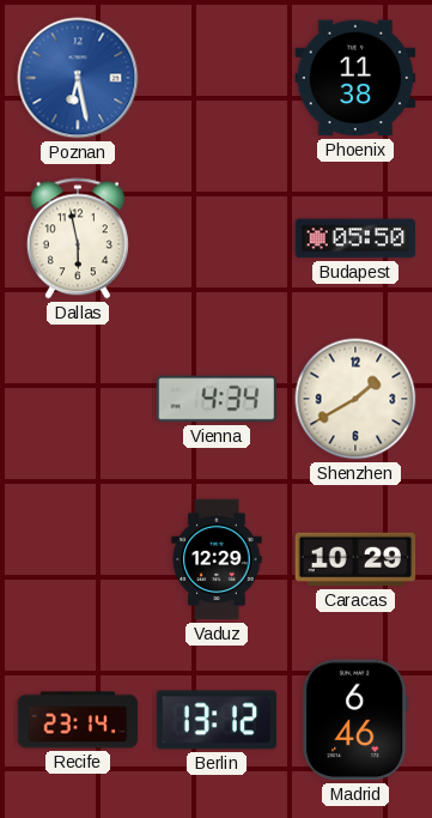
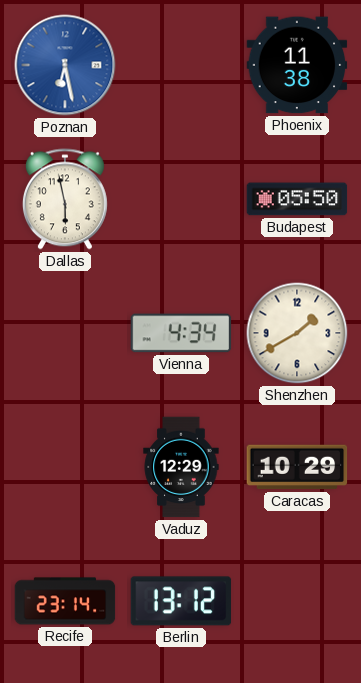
Madrid: 6:46 -> none
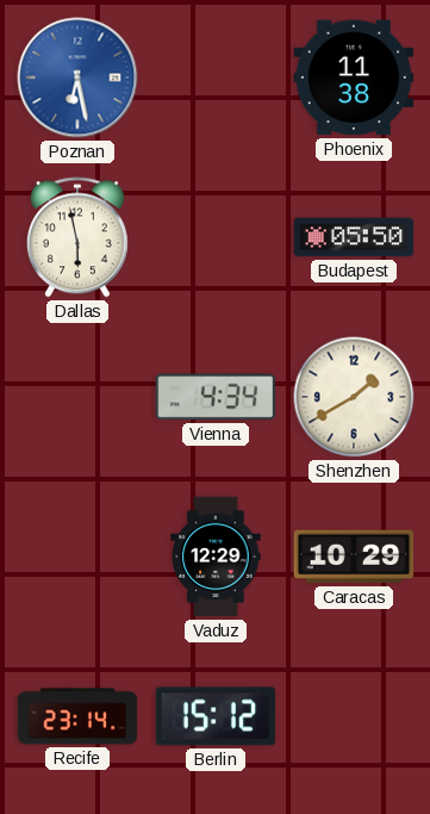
Berlin: 13:12 -> 15:12
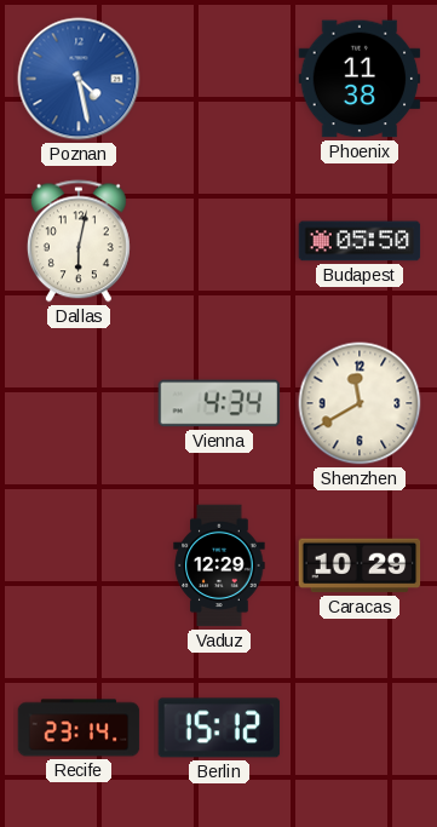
Poznan: 6:28 -> 4:28
Dallas: 5:58 -> 6:02
Shenzhen: 1:40 -> 11:40
